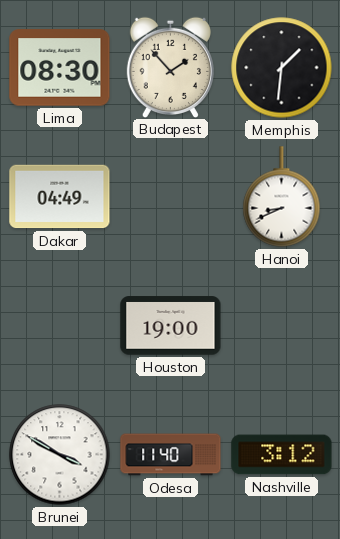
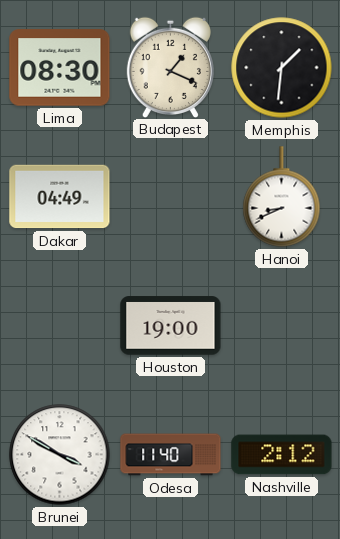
Budapest: 1:53 -> 1:19
Nashville: 3:12 -> 2:12
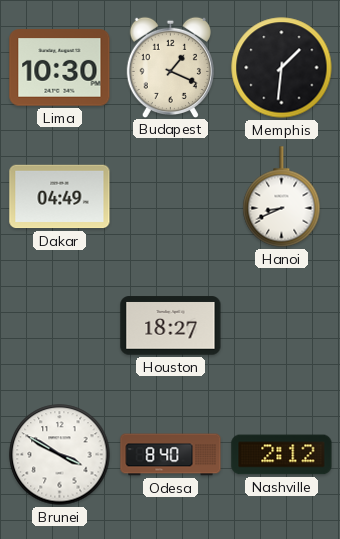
Lima: 08:30 -> 10:30
Houston: 19:00 -> 18:27
Odesa: 11:40 -> 8:40
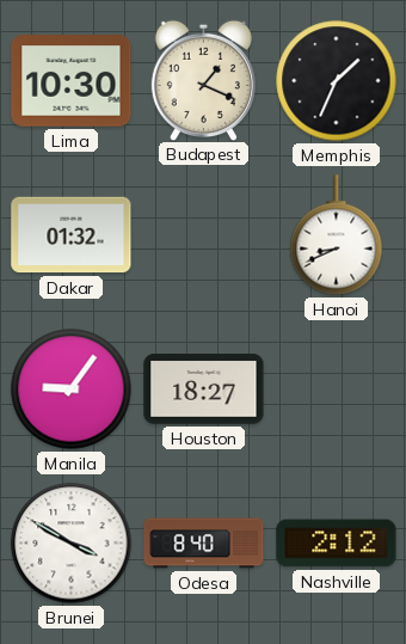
Memphis: 1:31 -> 1:34
Dakar: 04:49 -> 01:32
Manila: none -> 9:06
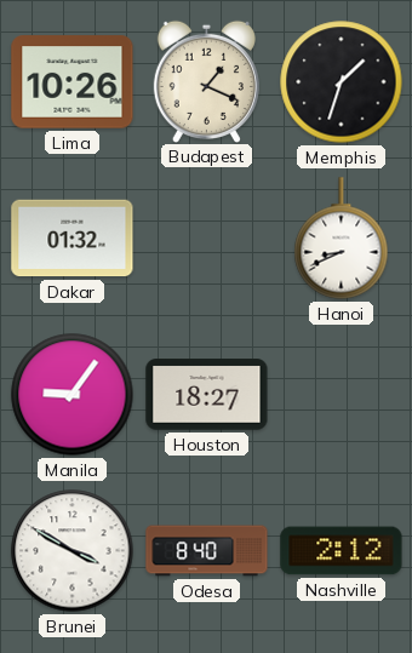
Lima: 10:30 -> 10:26
Memphis: 1:34 -> 1:33
